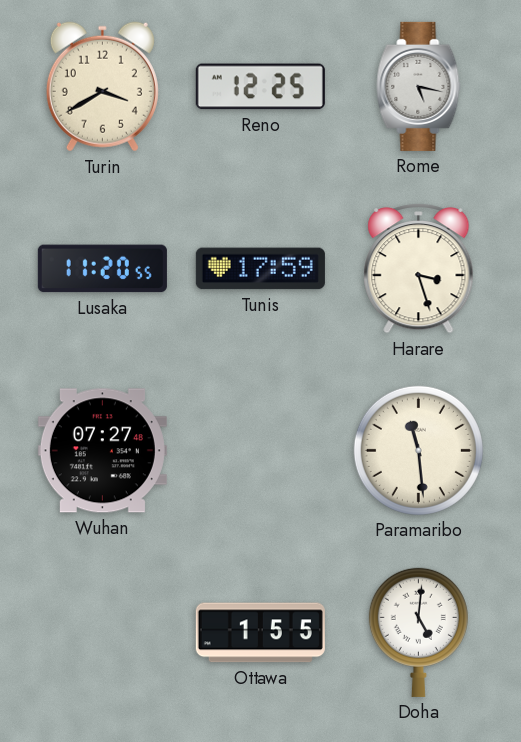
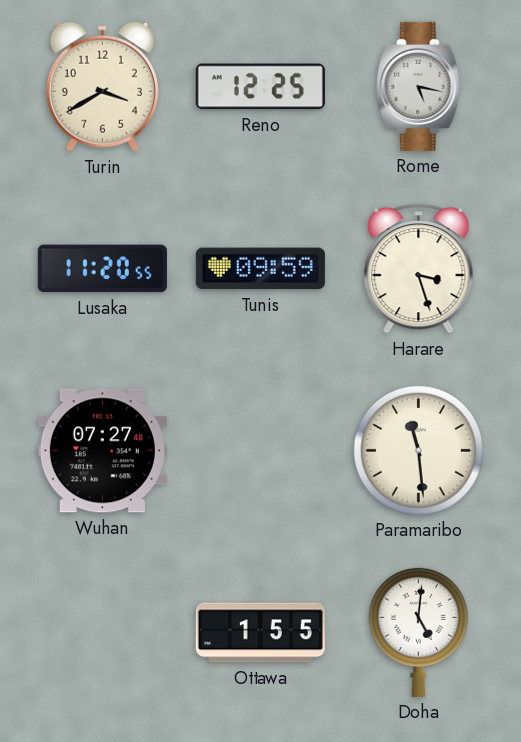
Tunis: 17:59 -> 09:59
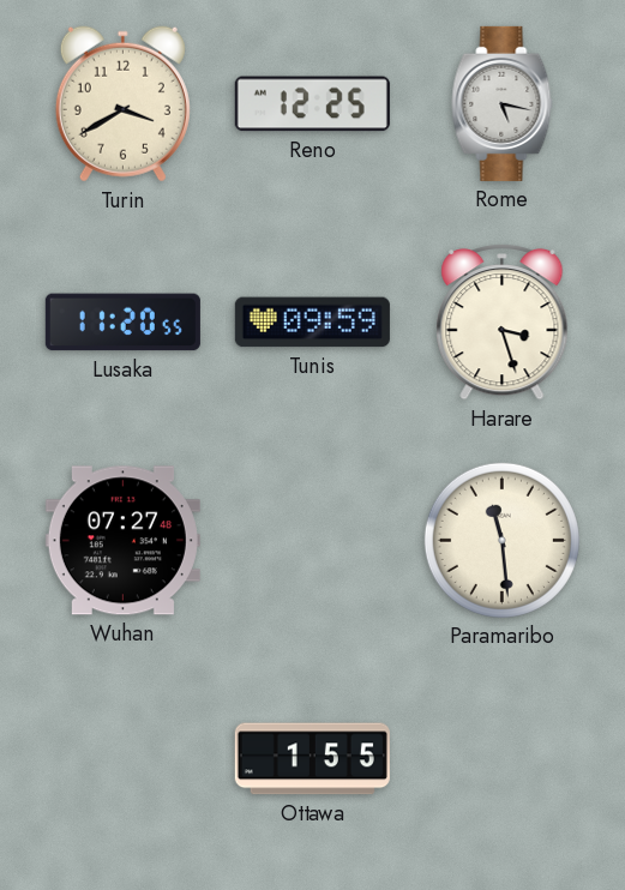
Doha: 5:01 -> none
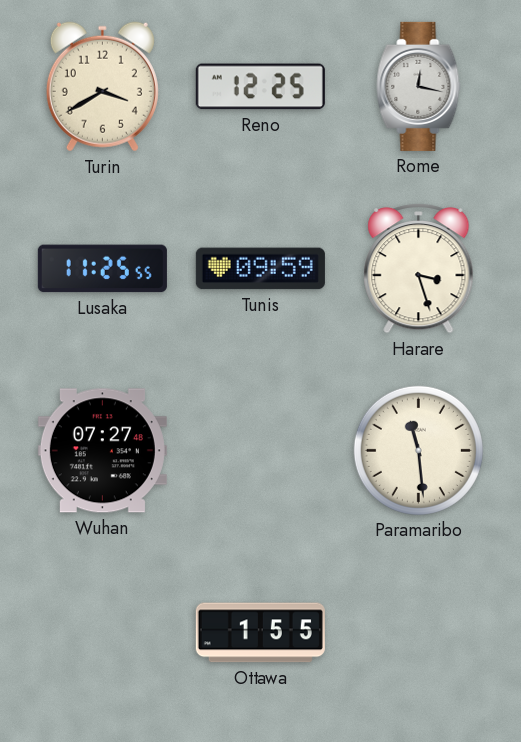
Rome: 5:17 -> 12:17
Lusaka: 11:20 -> 11:25
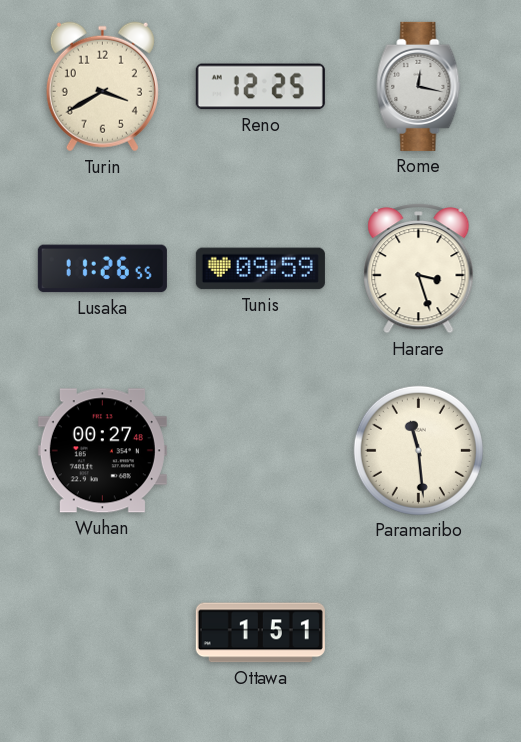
Lusaka: 11:25 -> 11:26
Wuhan: 07:27 -> 00:27
Ottawa: 1:55 -> 1:51
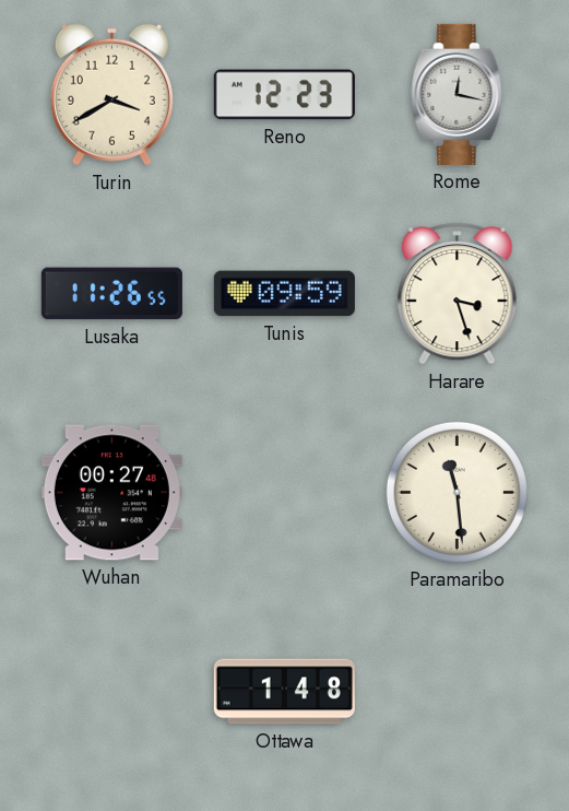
Reno: 12:25 -> 12:23
Ottawa: 1:51 -> 1:48
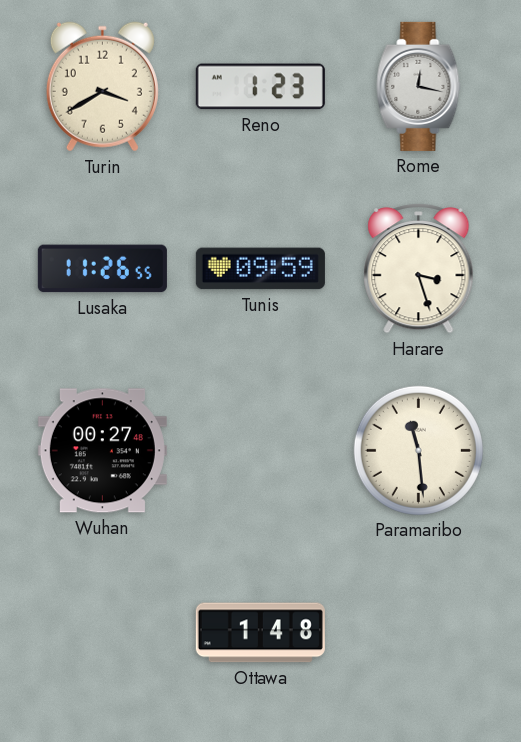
Reno: 12:23 -> 1:23
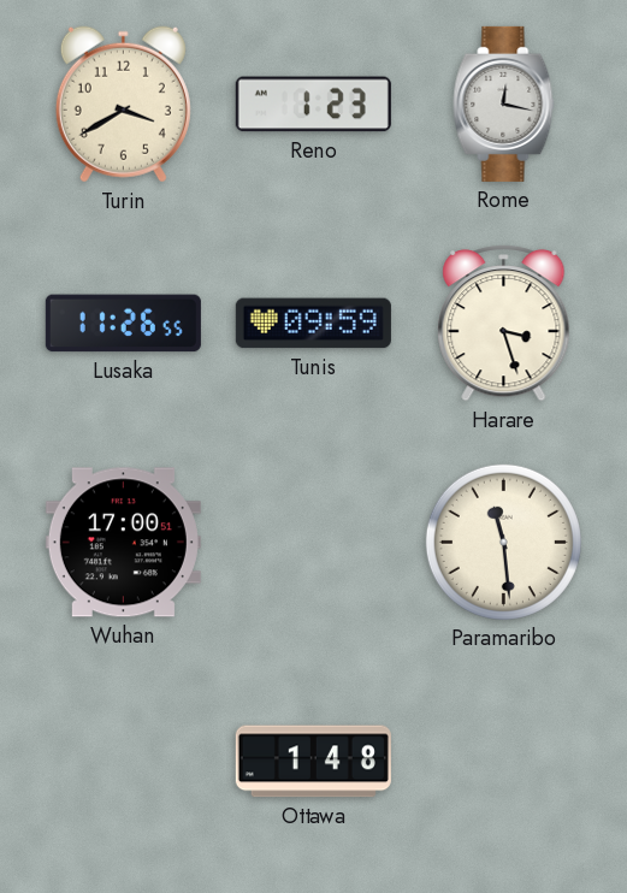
Wuhan: 00:27 -> 17:00
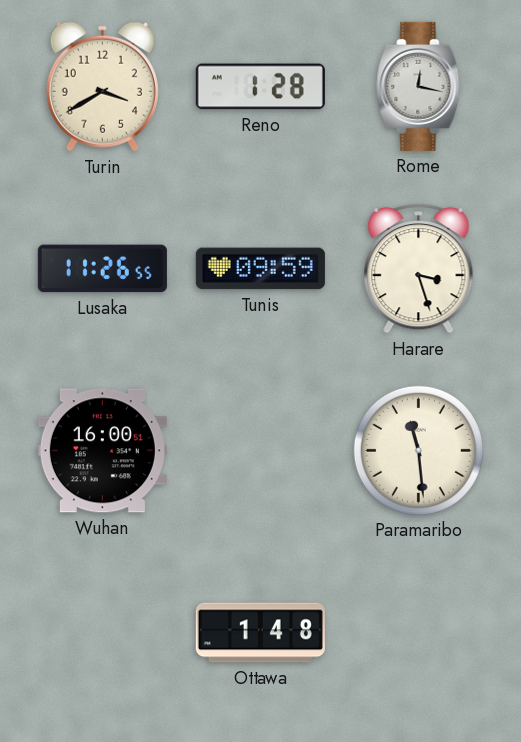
Reno: 1:23 -> 1:28
Wuhan: 17:00 -> 16:00
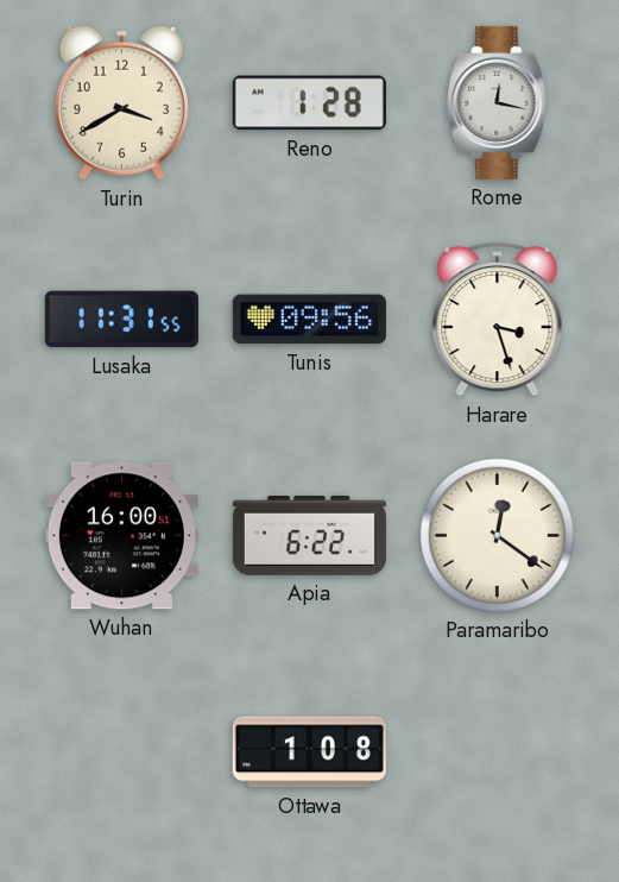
Lusaka: 11:26 -> 11:31
Tunis: 09:59 -> 09:56
Apia: none -> 6:22
Paramaribo: 11:29 -> 12:21
Ottawa: 1:48 -> 1:08
